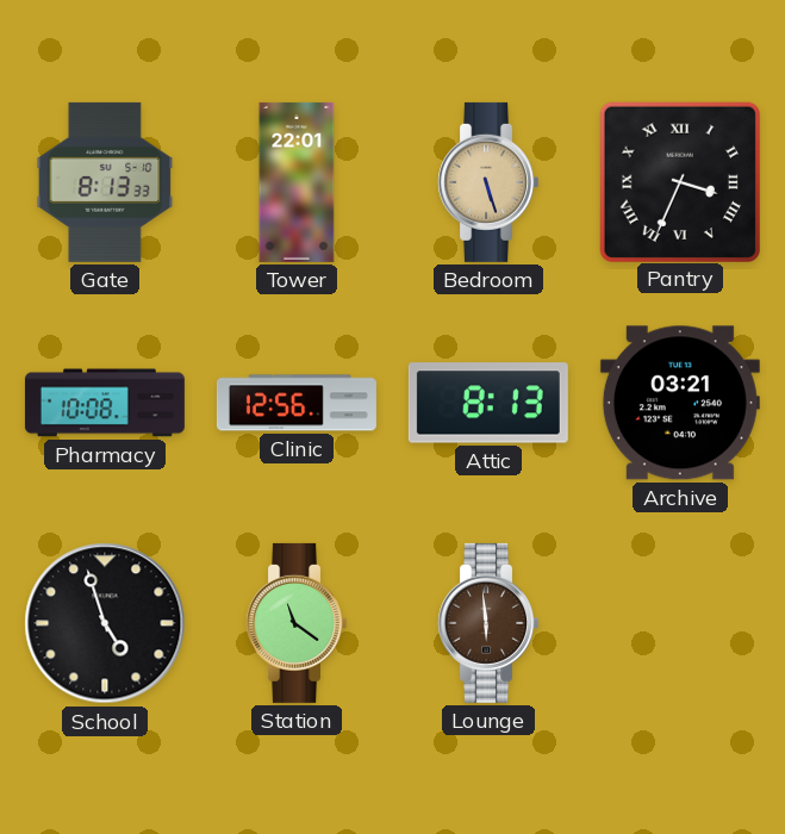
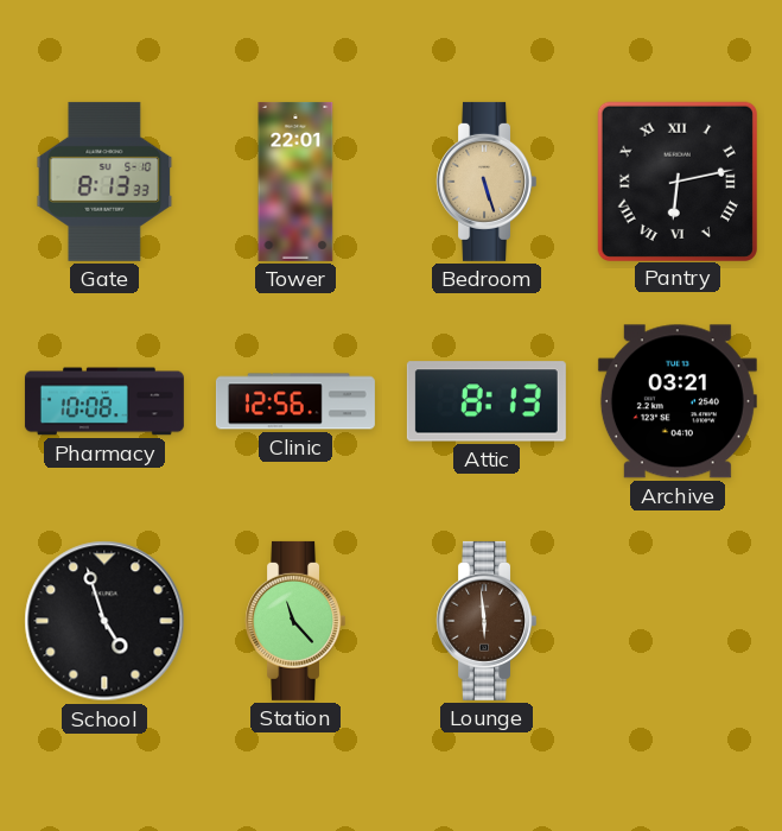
Pantry: 3:34 -> 6:13
Station: 11:21 -> 11:23
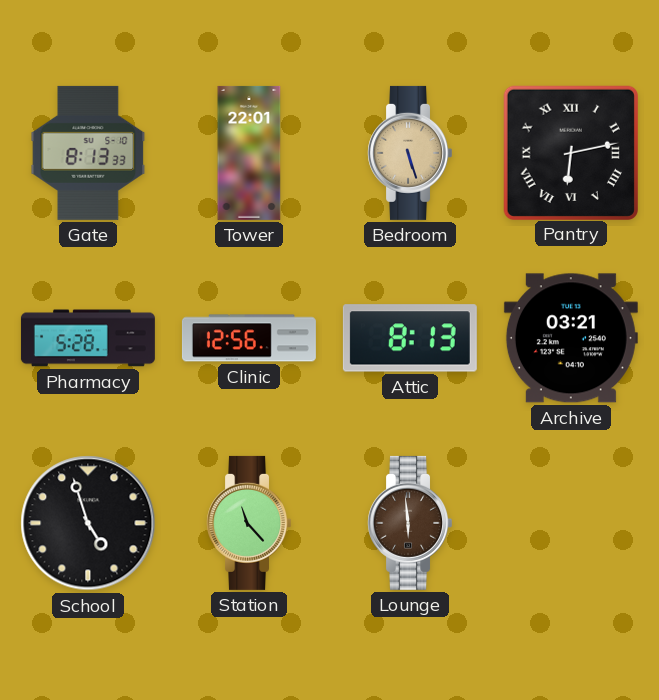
Pharmacy: 10:08 -> 5:28
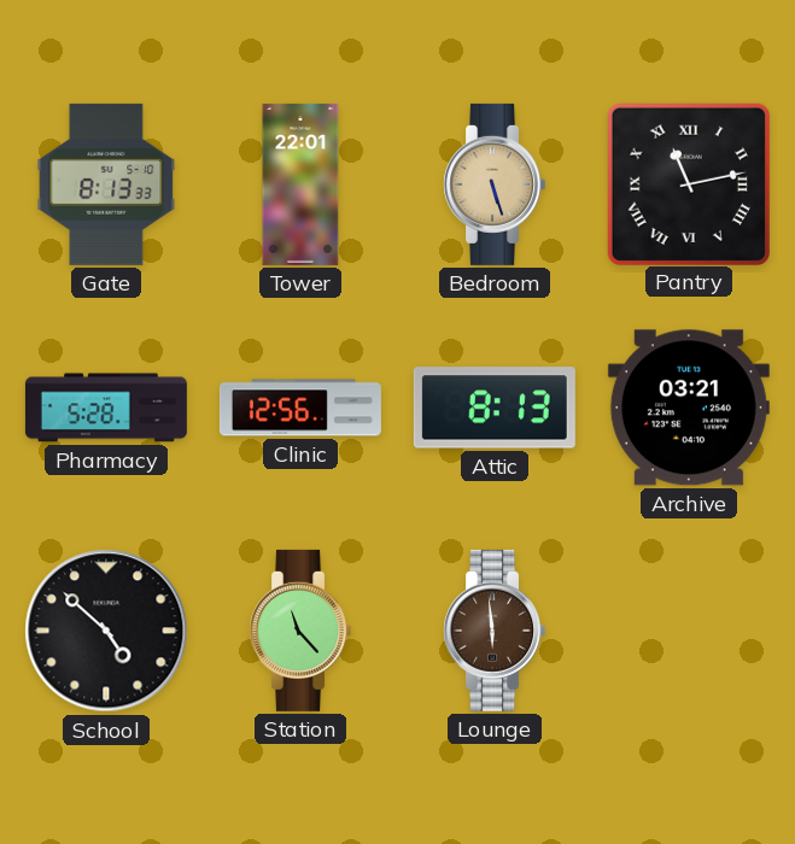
Pantry: 6:13 -> 11:13
School: 4:57 -> 4:52
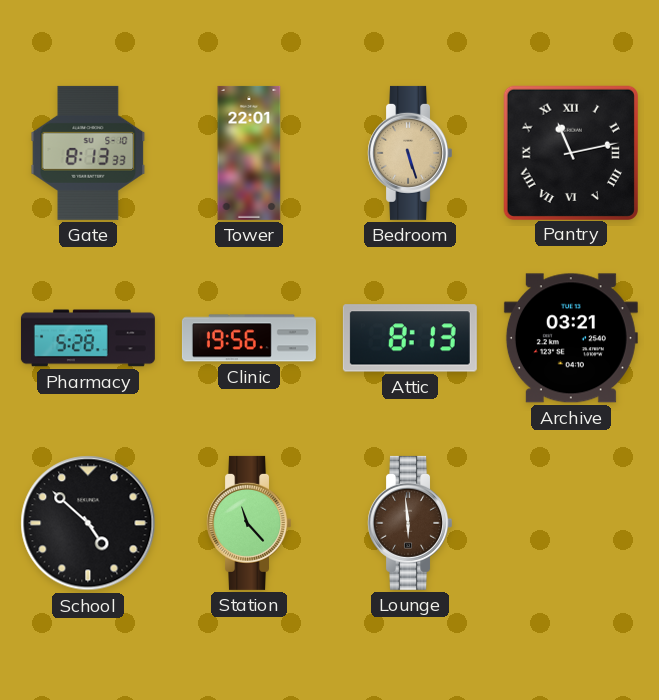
Clinic: 12:56 -> 19:56
